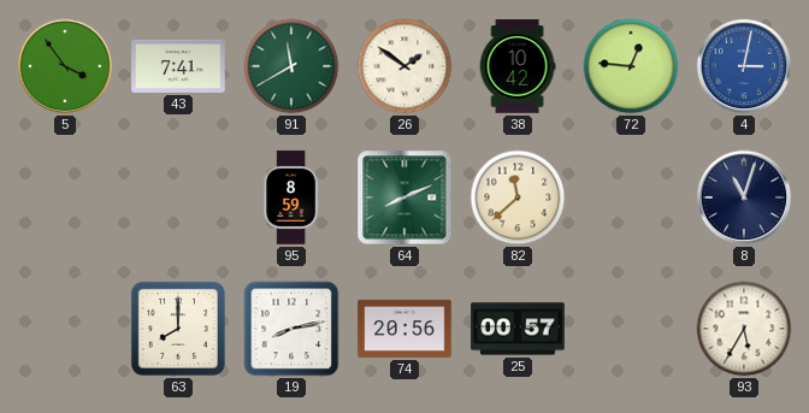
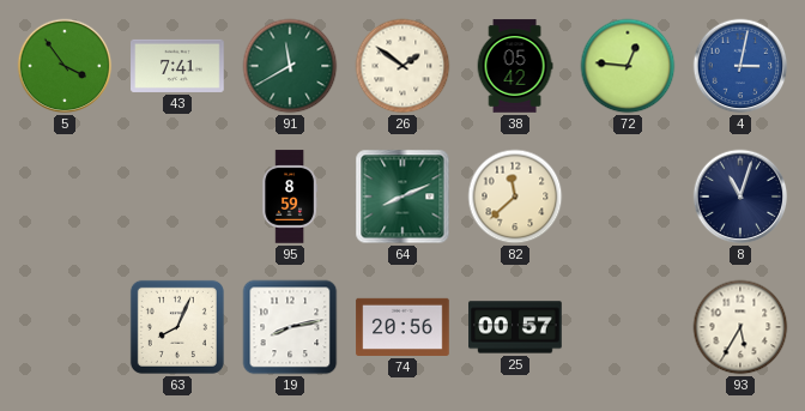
38: 10:42 -> 05:42
63: 8:00 -> 8:04
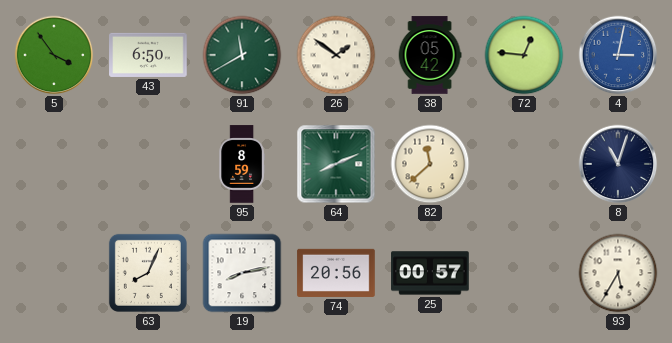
43: 7:41 -> 6:50
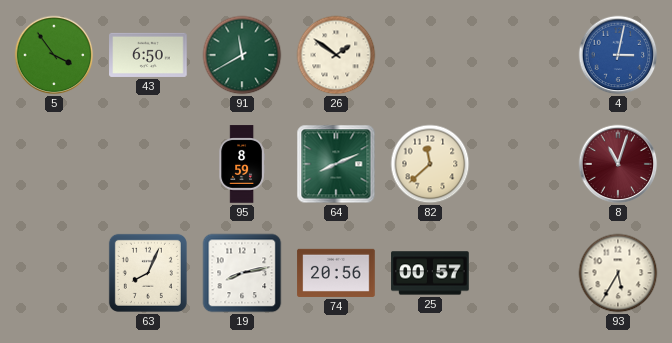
38: 05:42 -> none
72: 12:46 -> none
8 dial: navy -> burgundy
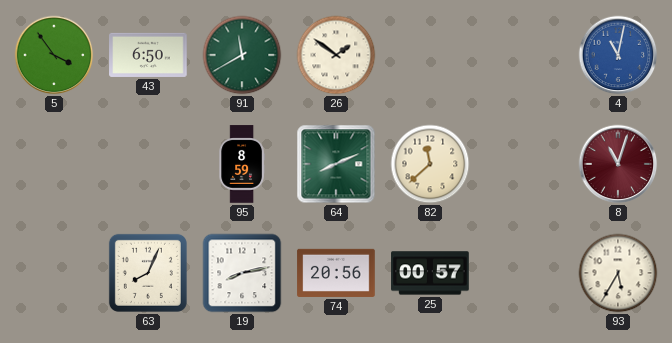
4: 3:02 -> 11:02
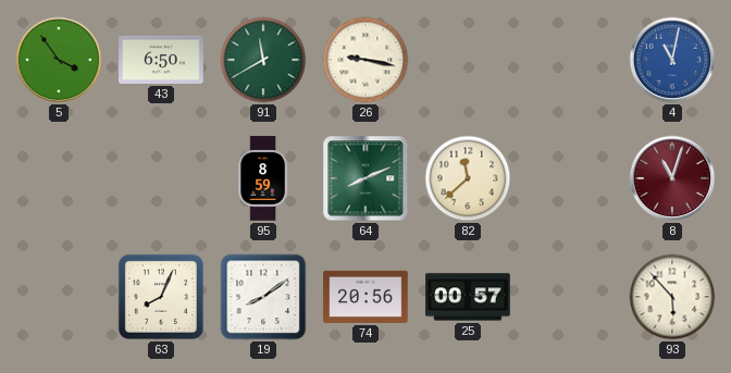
26: 1:51 -> 9:17
19: 8:13 -> 8:09
93: 5:35 -> 5:53
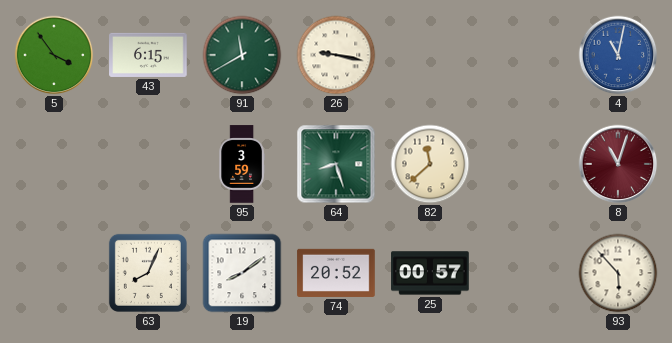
43: 6:50 -> 6:15
95: 8:59 -> 3:59
64: 8:11 -> 8:27
74: 20:56 -> 20:52
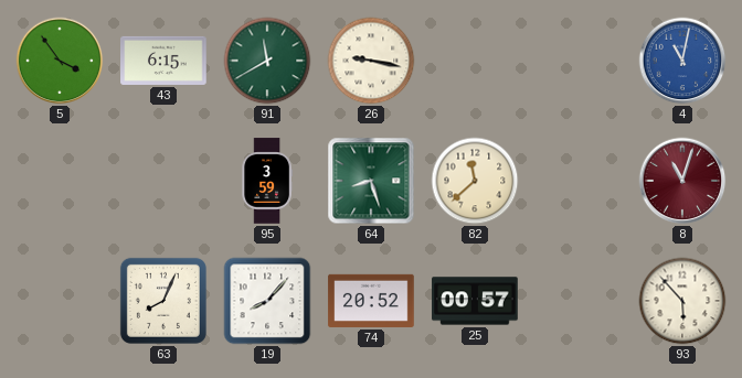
19: 8:09 -> 8:07
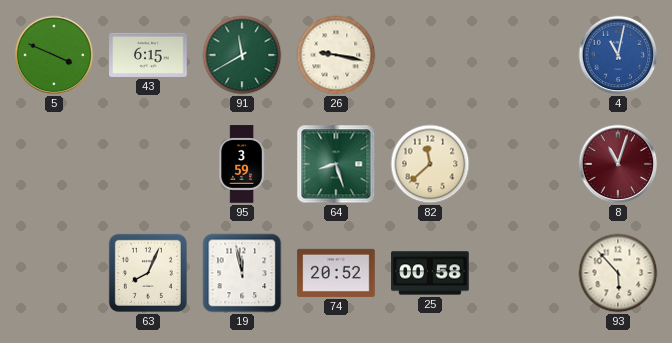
5: 3:54 -> 3:49
19: 8:07 -> 11:58
25: 00:57 -> 00:58
